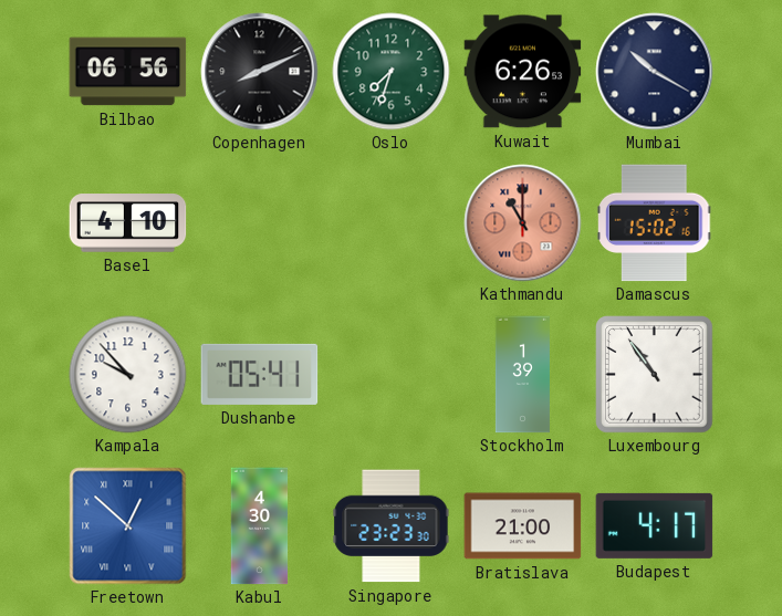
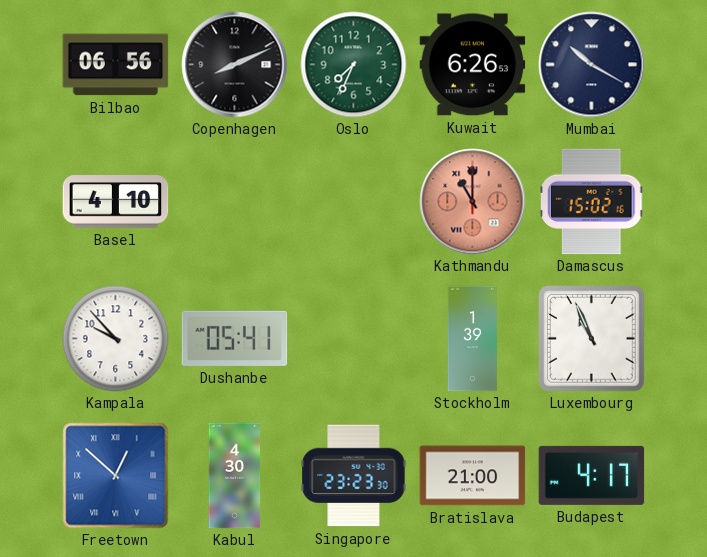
Oslo: 7:33 -> 7:34
Luxembourg: 10:54 -> 10:56
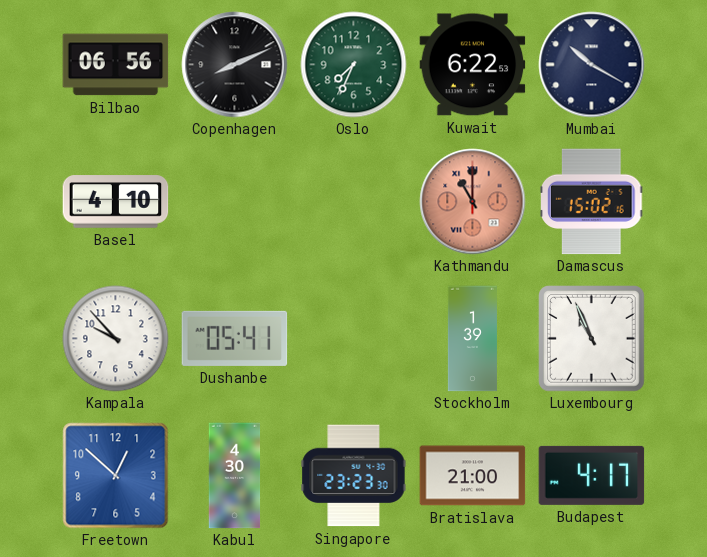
Kuwait: 6:26 -> 6:22
Freetown numerals: Roman -> Arabic
